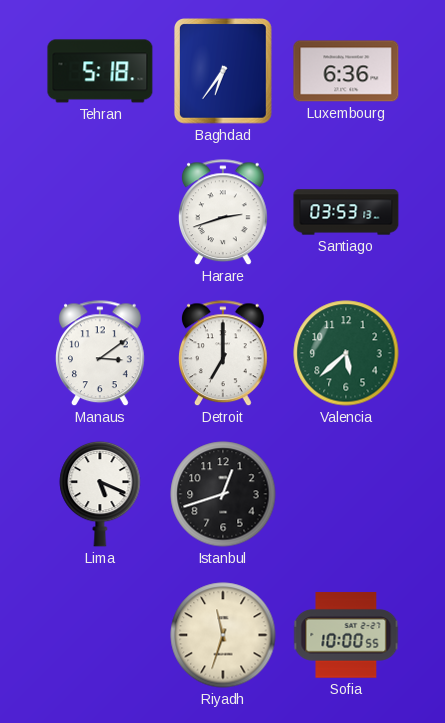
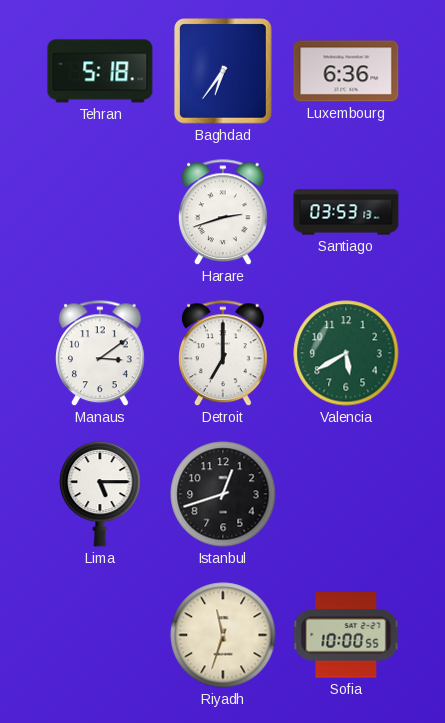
Valencia: 5:38 -> 5:40
Lima: 5:19 -> 5:15
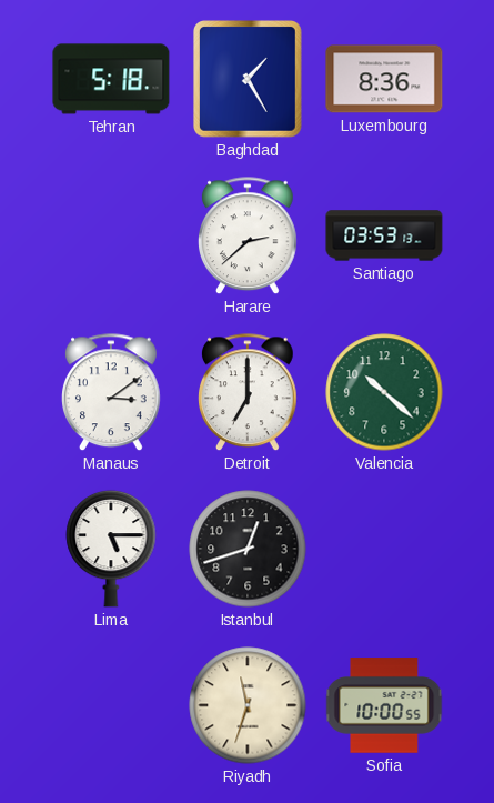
Baghdad: 6:36 -> 1:25
Luxembourg: 6:36 -> 8:36
Harare: 2:42 -> 2:38
Valencia: 5:40 -> 10:22
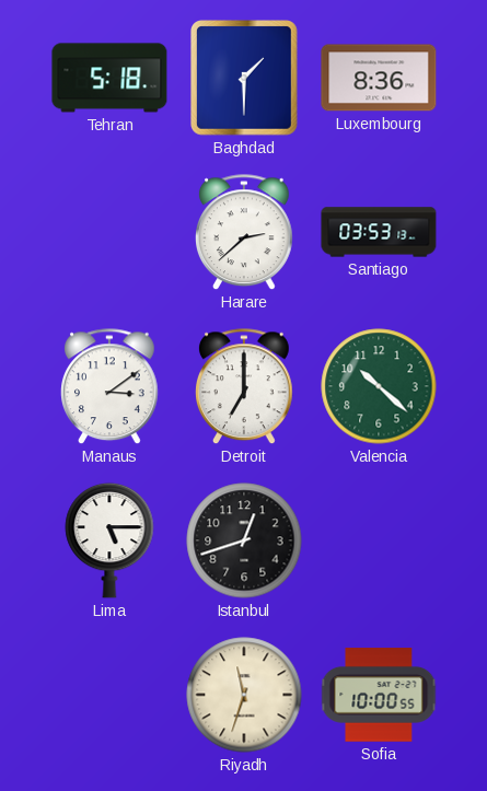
Baghdad: 1:25 -> 1:30
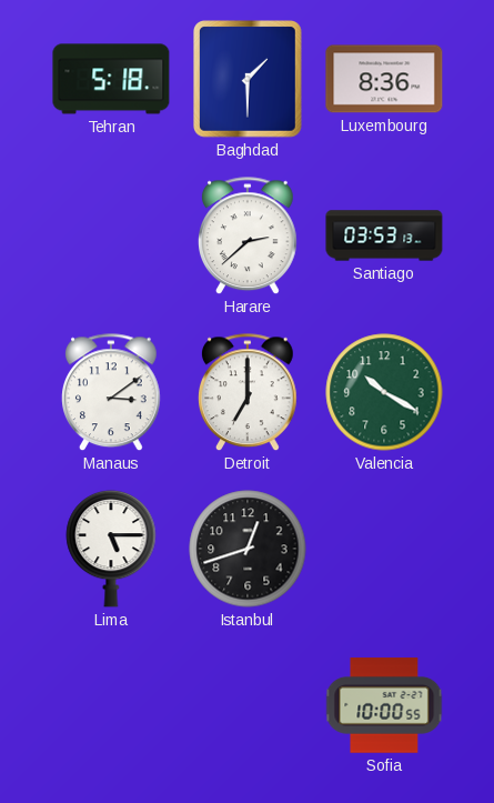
Valencia: 10:22 -> 10:20
Riyadh: 11:33 -> none
